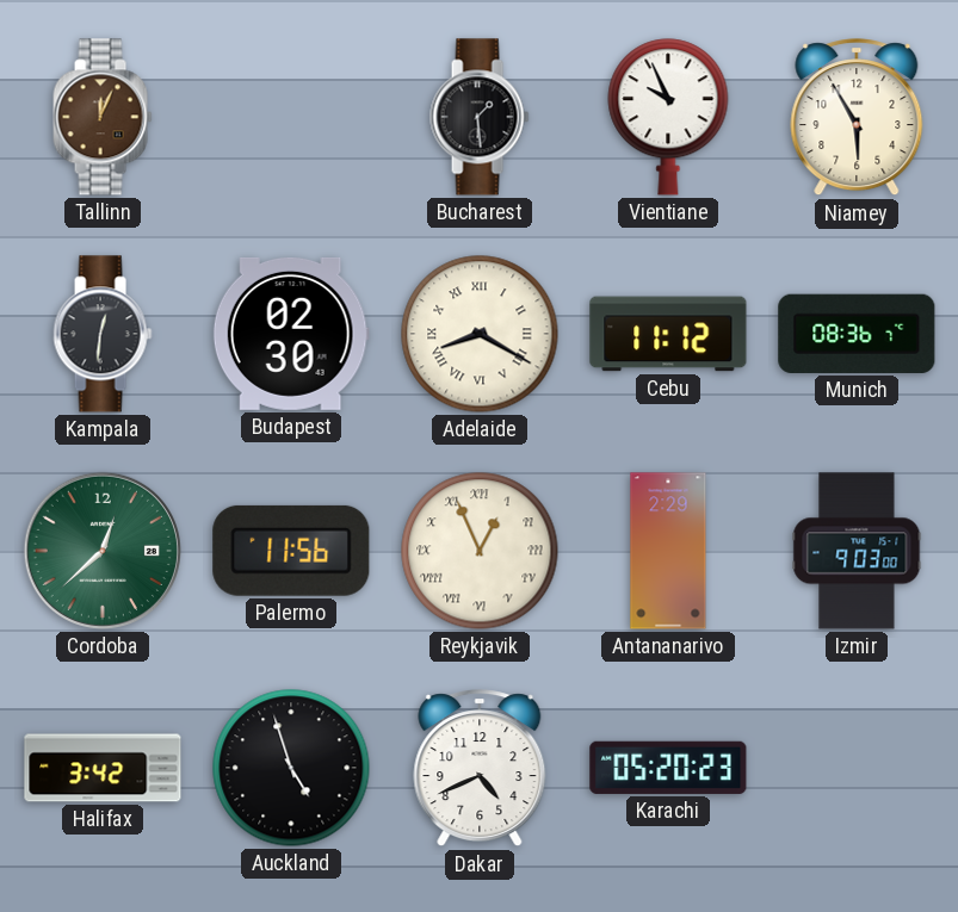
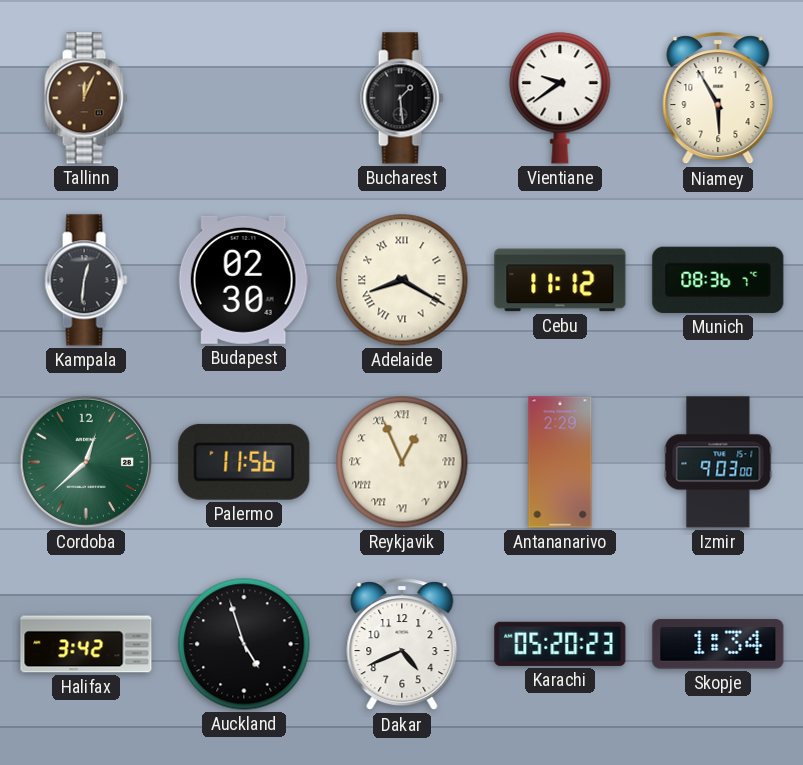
Vientiane: 9:56 -> 9:39
Skopje: none -> 1:34
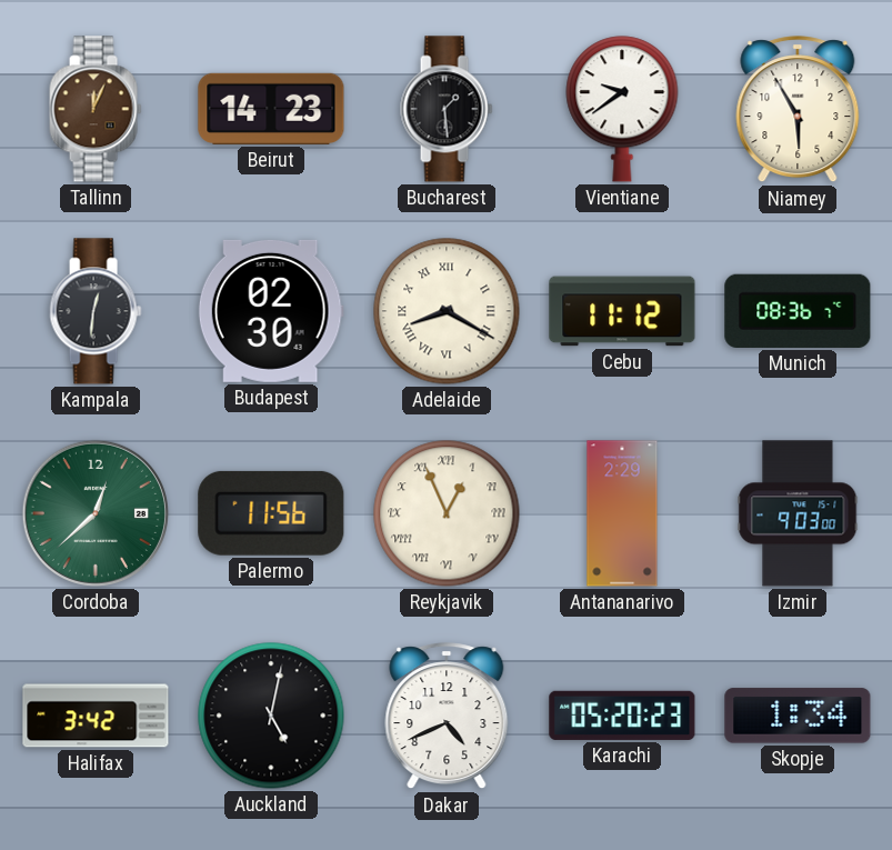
Beirut: none -> 14:23
Auckland: 4:57 -> 5:02
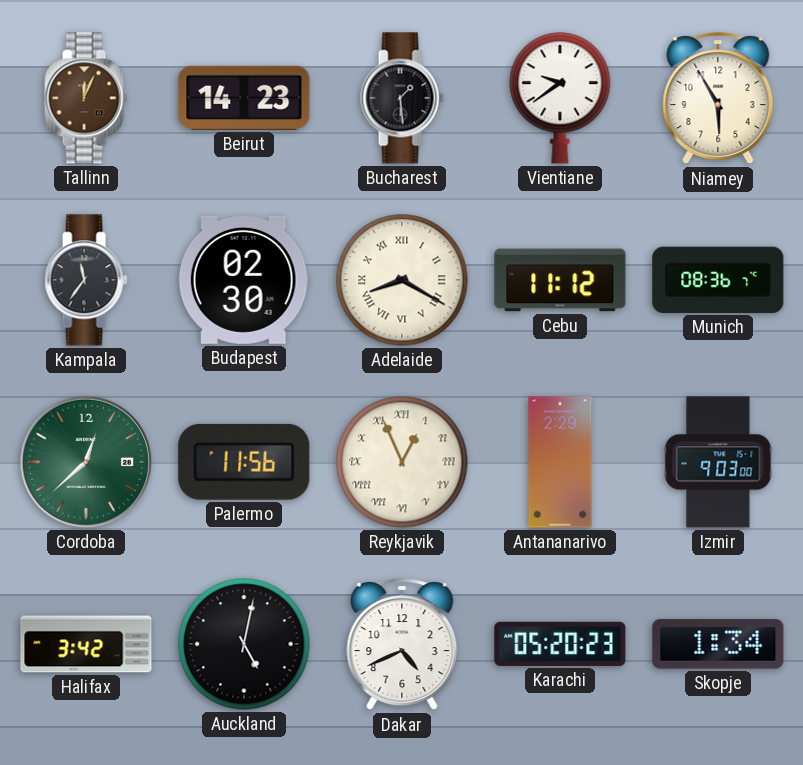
Kampala: 12:31 -> 11:36
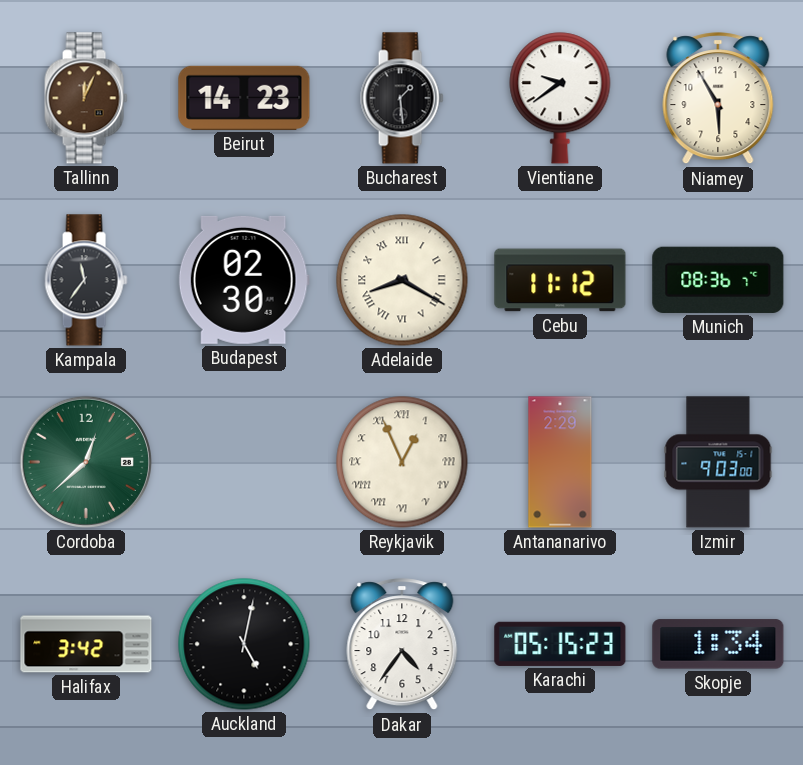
Palermo: 11:56 -> none
Dakar: 4:41 -> 4:36
Karachi: 05:20 -> 05:15
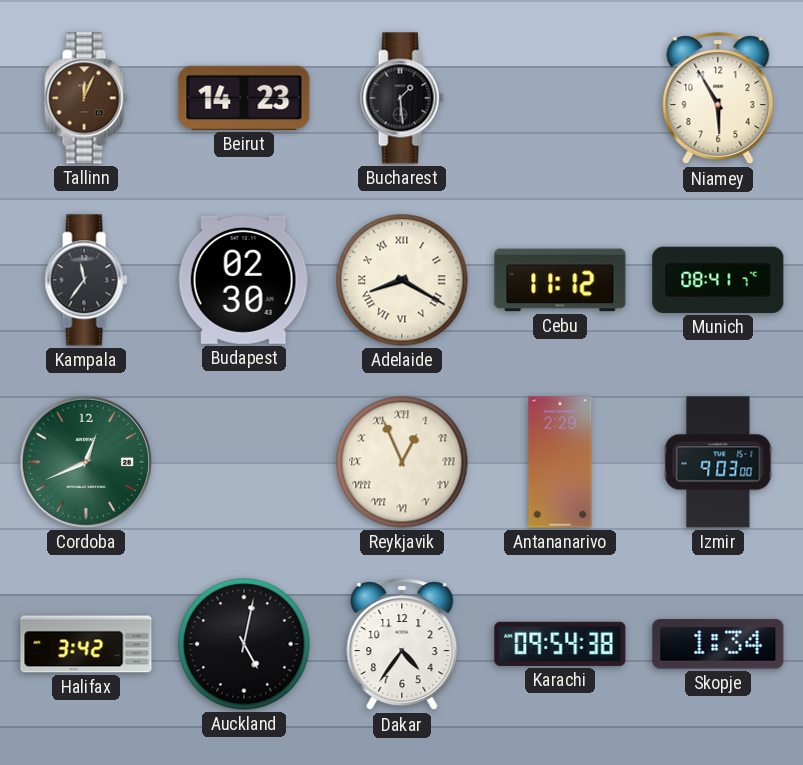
Vientiane: 9:39 -> none
Munich: 08:36 -> 08:41
Cordoba: 12:38 -> 12:41
Karachi: 05:15 -> 09:54
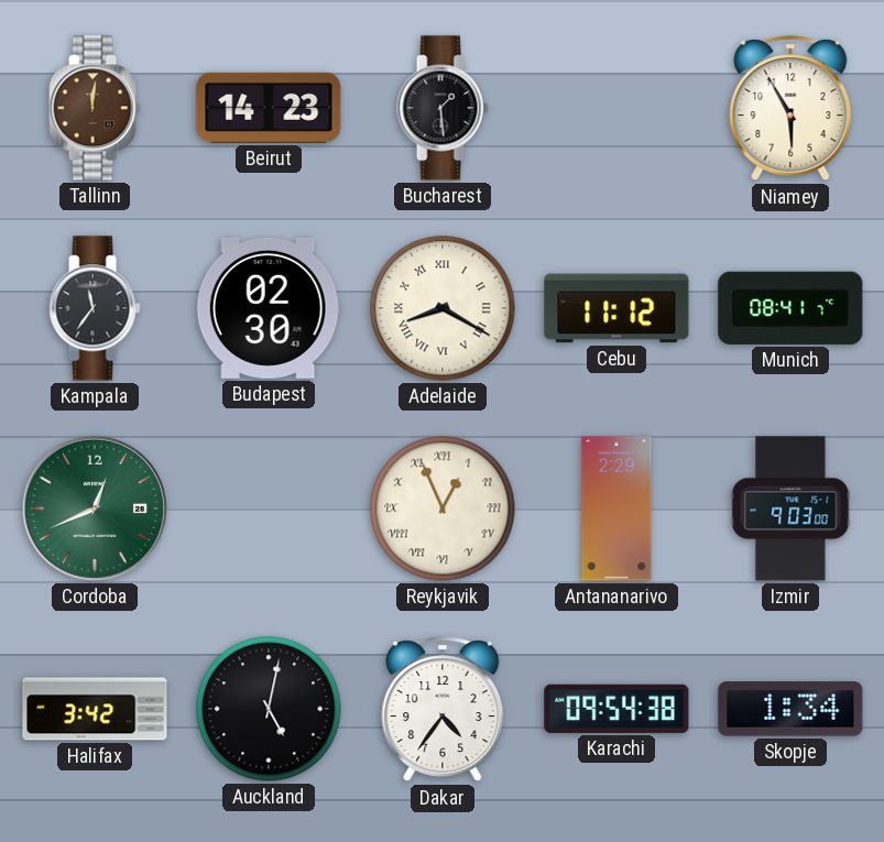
Tallinn: 12:04 -> 12:01
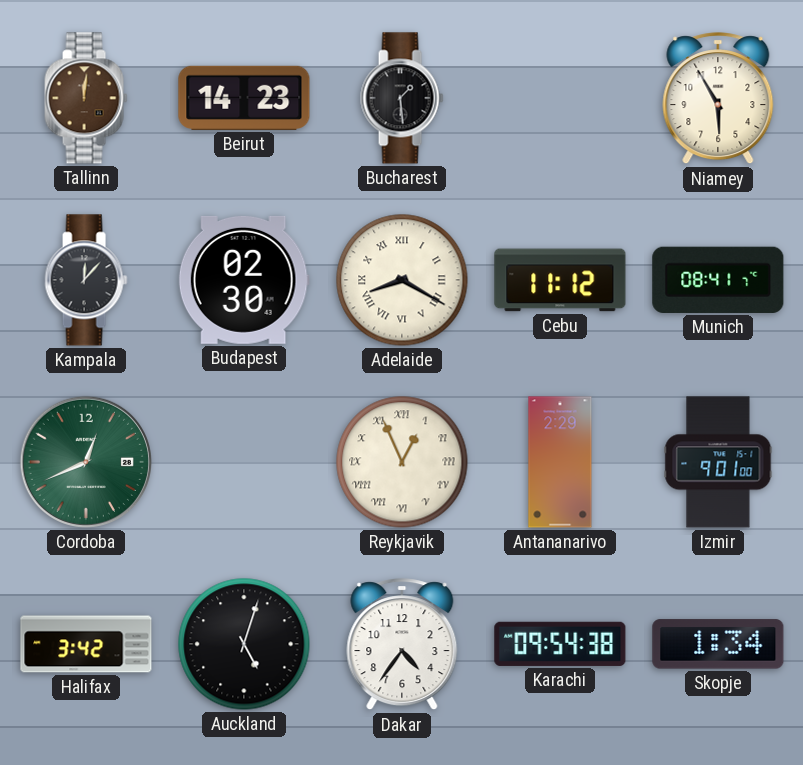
Kampala: 11:36 -> 12:07
Izmir: 9:03 -> 9:01
Auckland: 5:02 -> 5:03
